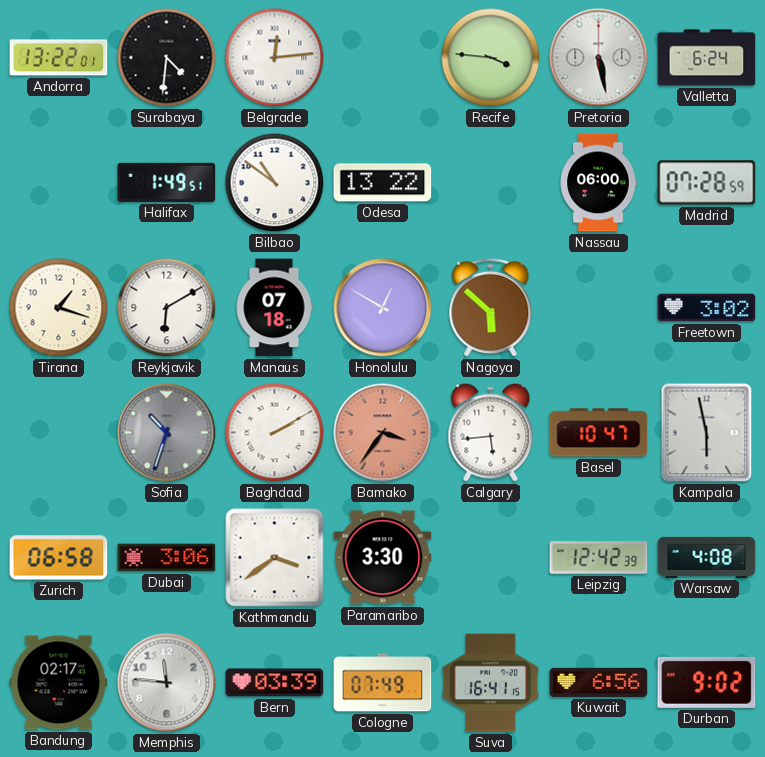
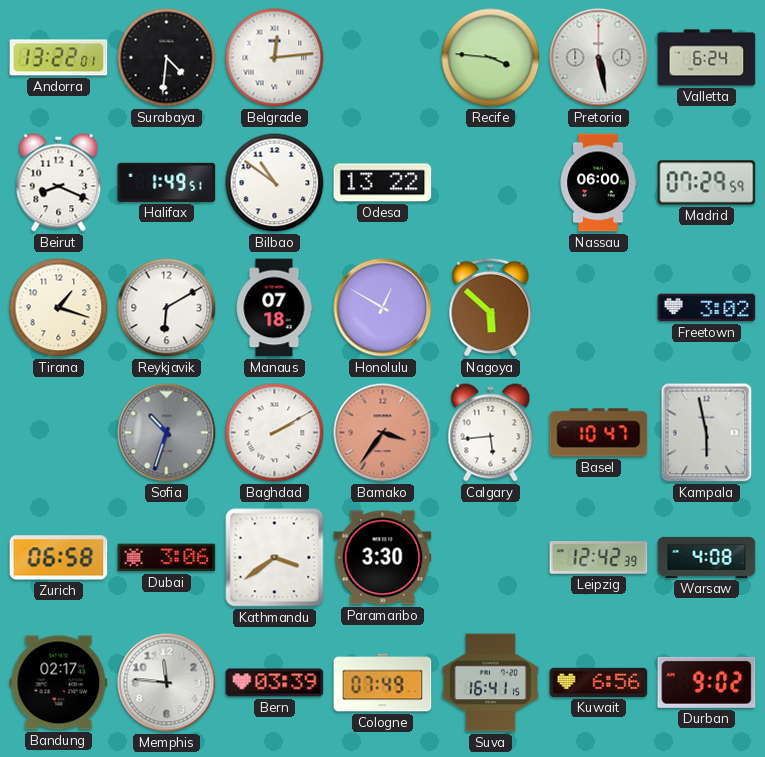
Beirut: none -> 8:19
Madrid: 07:28 -> 07:29
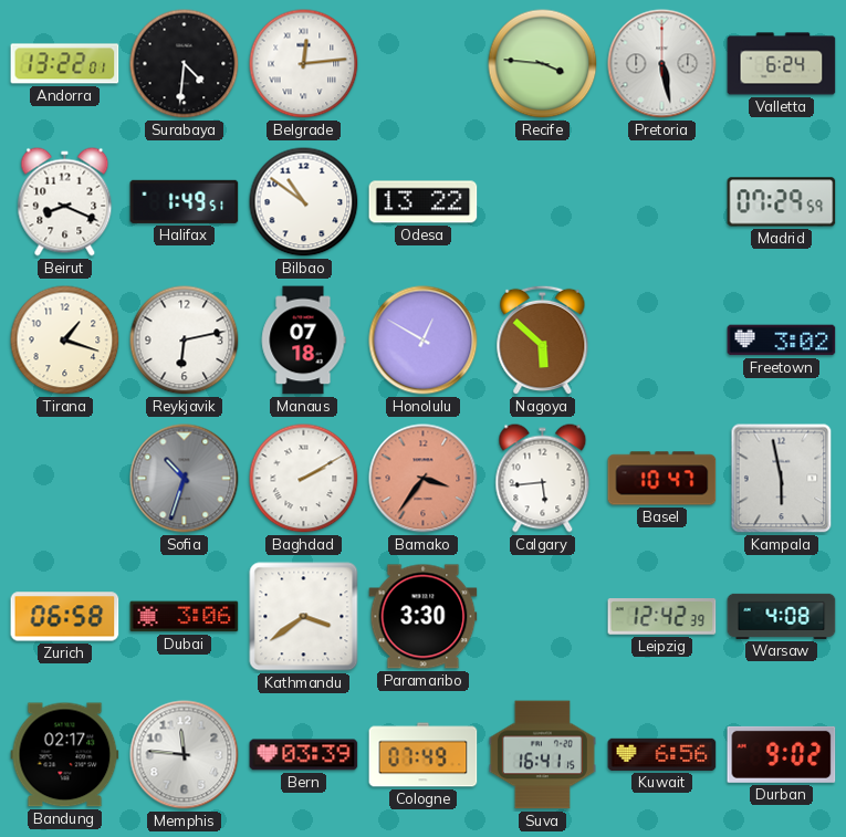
Nassau: 06:00 -> none
Reykjavik: 6:10 -> 6:13
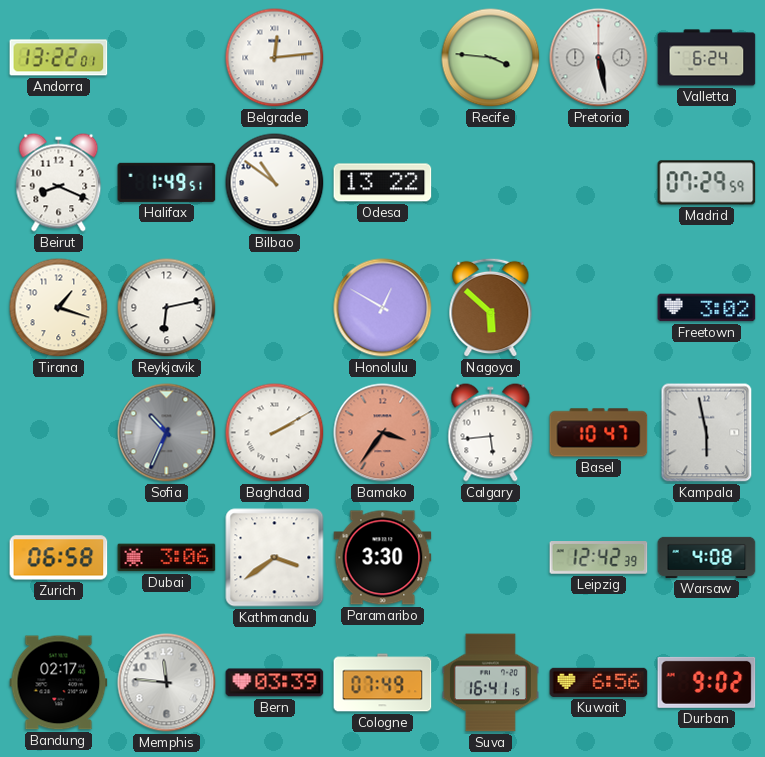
Surabaya: 4:31 -> none
Manaus: 07:18 -> none
Sofia: 10:33 -> 10:34
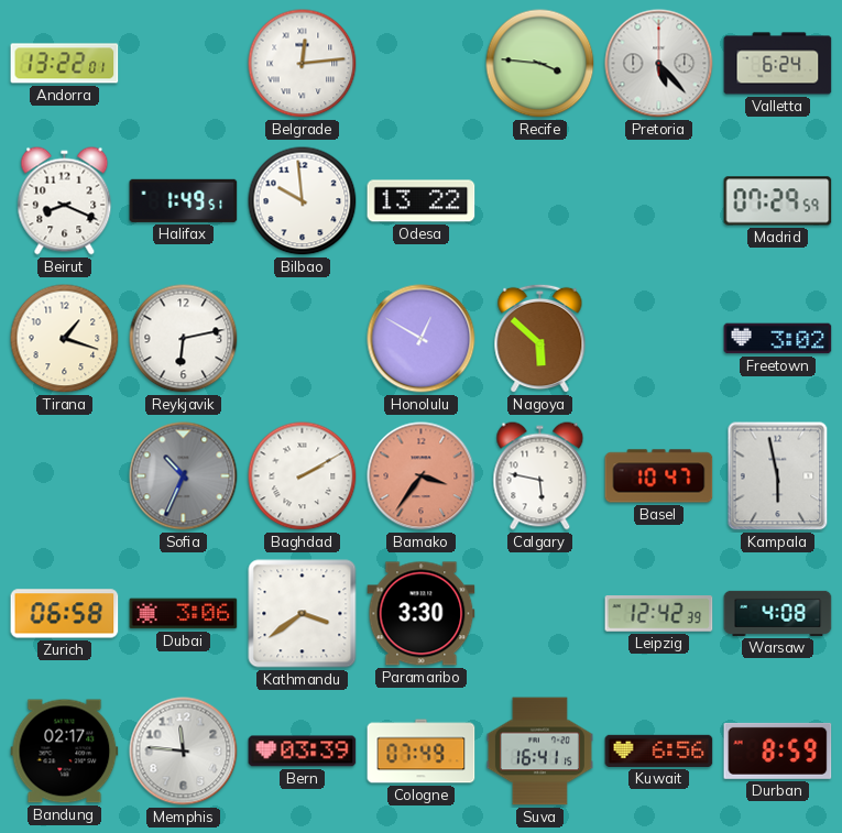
Pretoria: 5:28 -> 5:23
Bilbao: 10:51 -> 9:59
Calgary: 5:44 -> 5:47
Durban: 9:02 -> 8:59
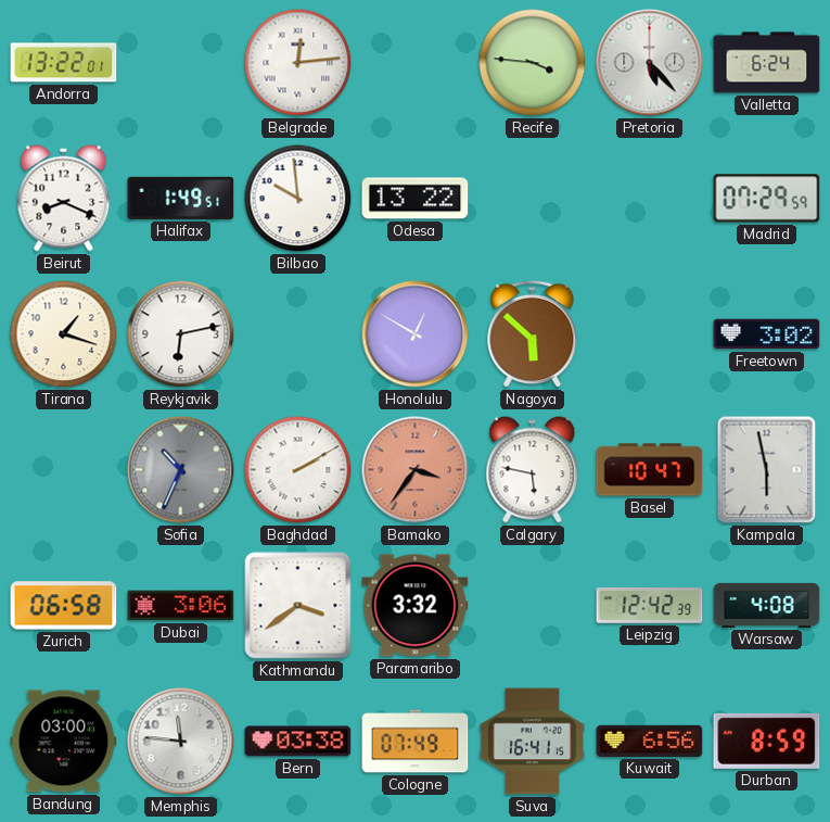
Paramaribo: 3:30 -> 3:32
Bandung: 02:17 -> 03:00
Bern: 03:39 -> 03:38
